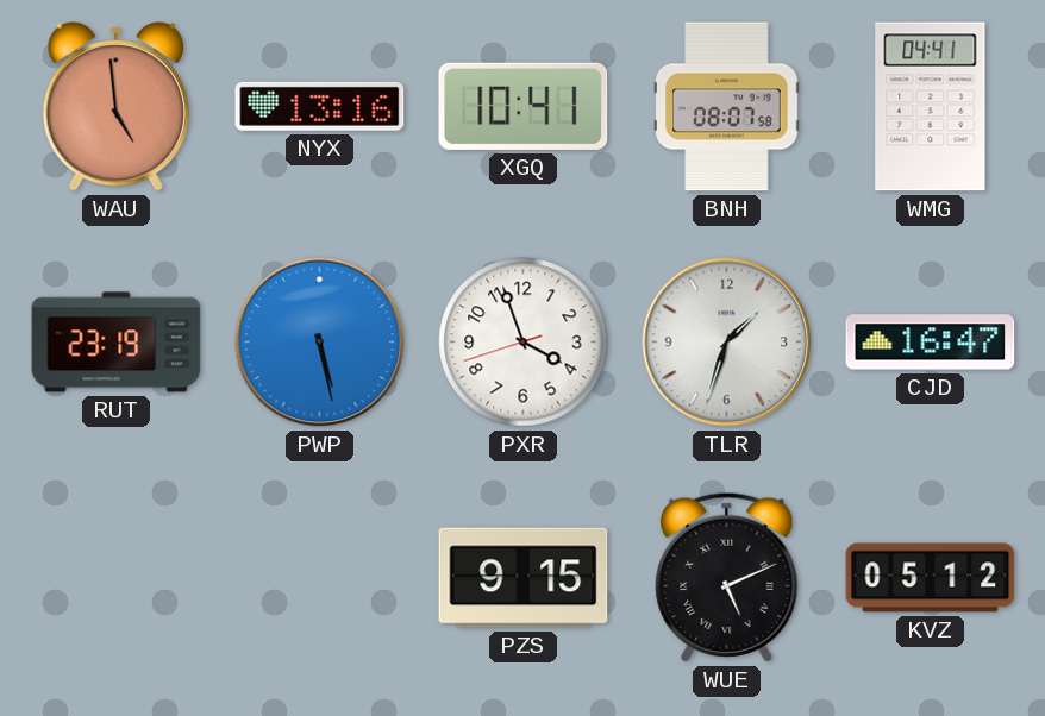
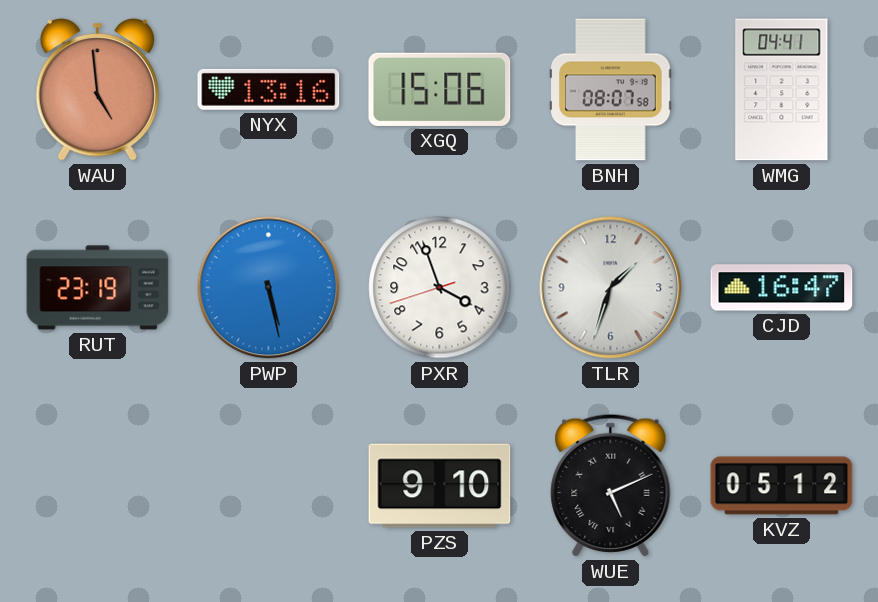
XGQ: 10:41 -> 15:06
PZS: 9:15 -> 9:10
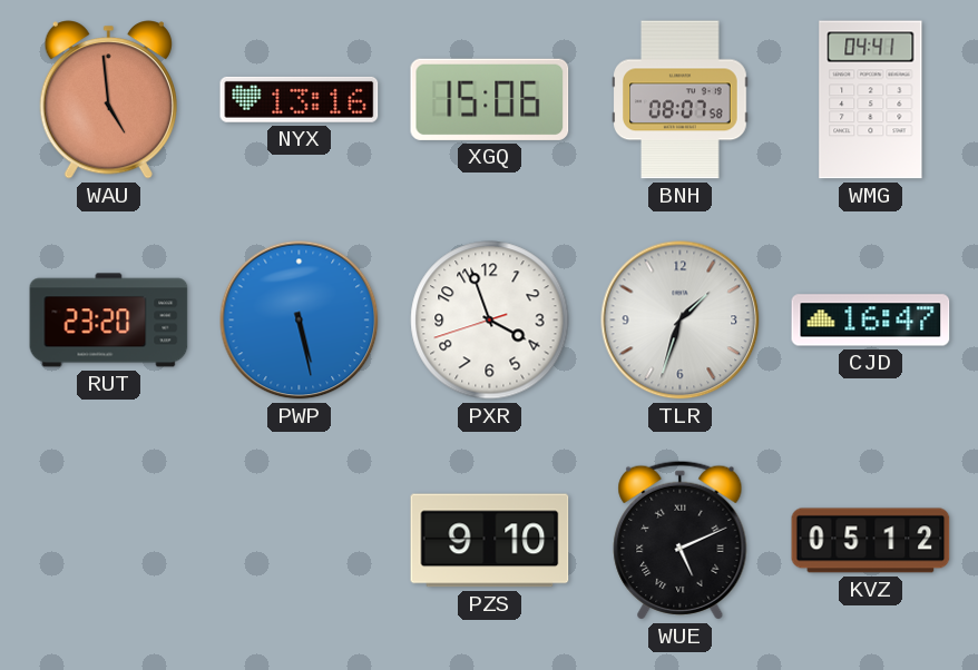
RUT: 23:19 -> 23:20
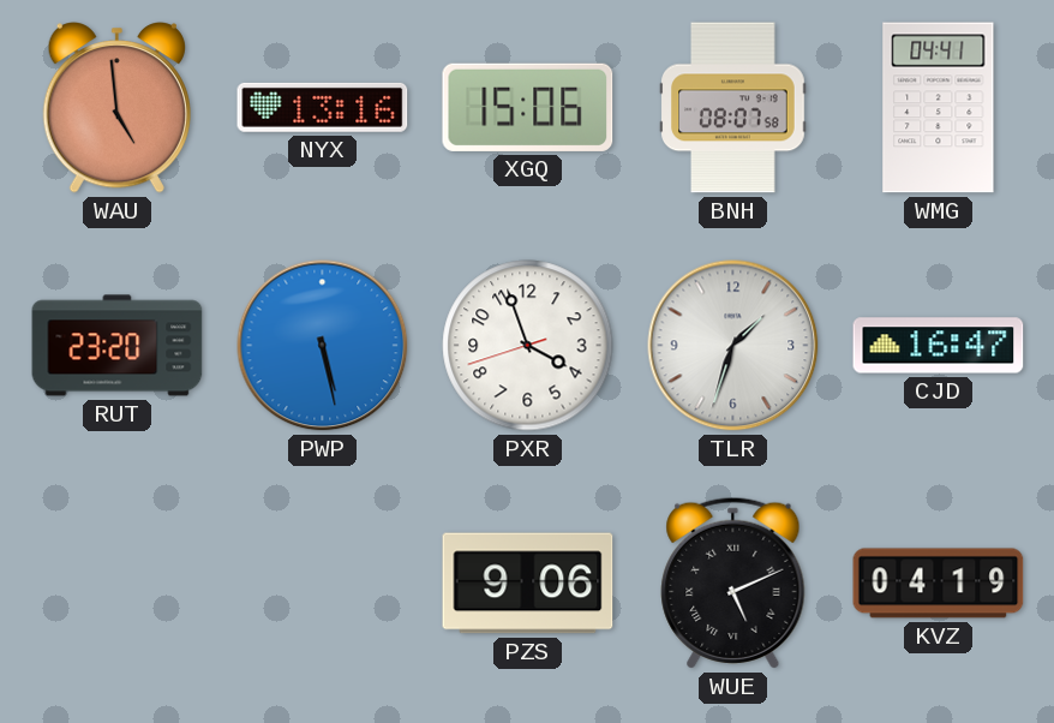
PZS: 9:10 -> 9:06
KVZ: 05:12 -> 04:19
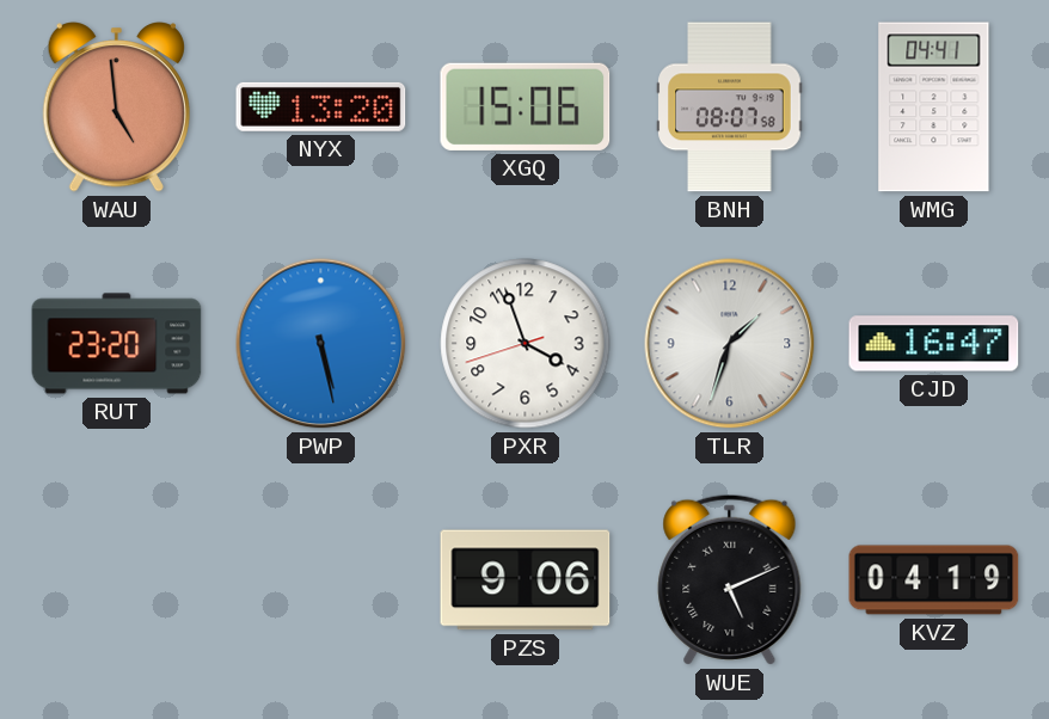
NYX: 13:16 -> 13:20
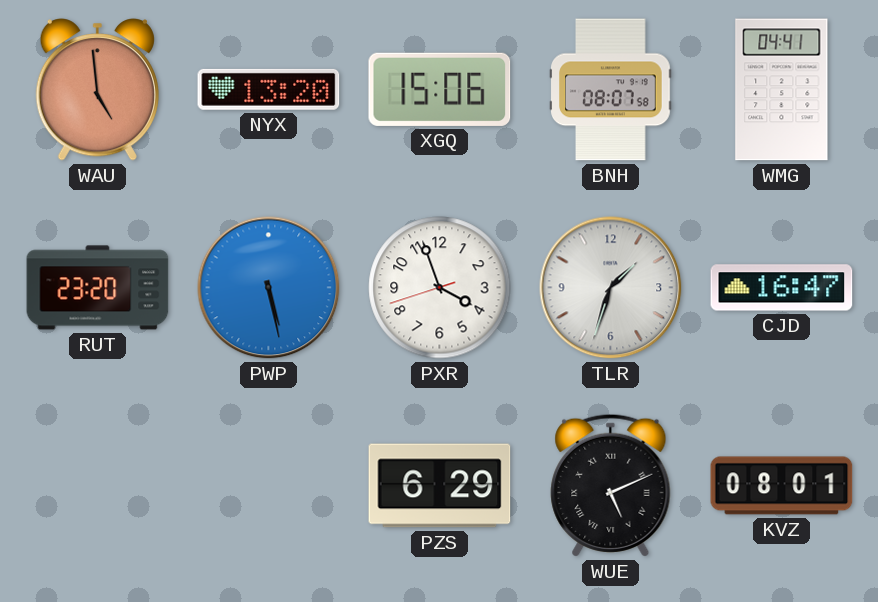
PZS: 9:06 -> 6:29
KVZ: 04:19 -> 08:01
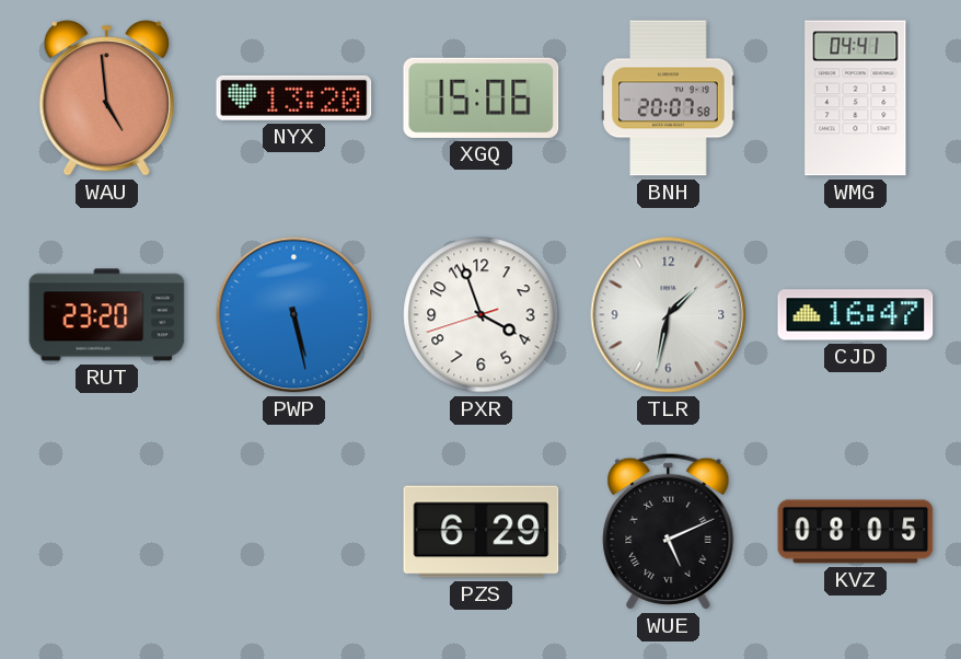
BNH: 08:07 -> 20:07
TLR: 1:33 -> 1:32
KVZ: 08:01 -> 08:05
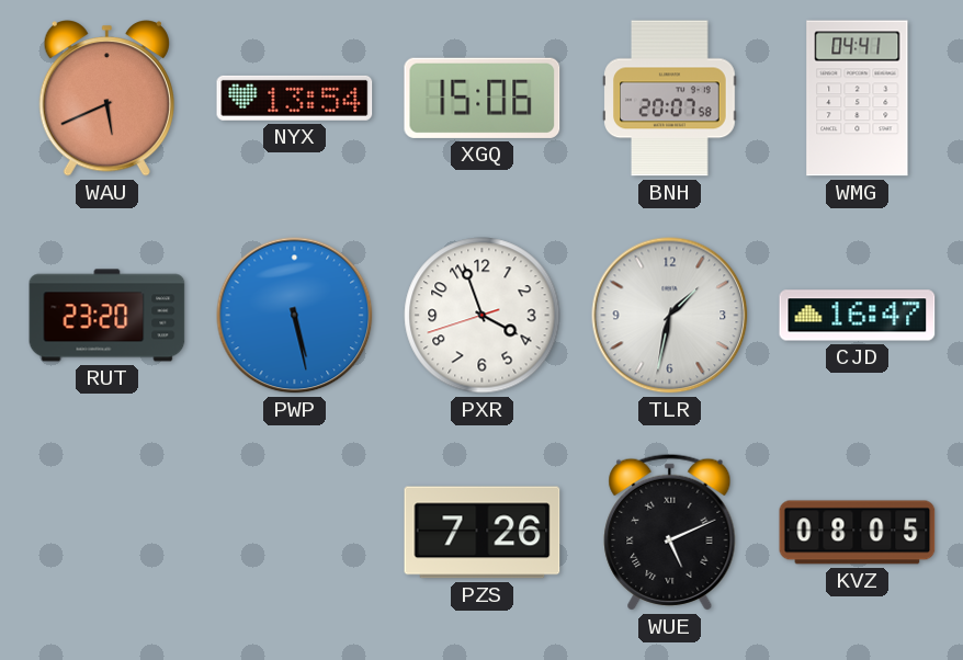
WAU: 4:59 -> 5:41
NYX: 13:20 -> 13:54
PZS: 6:29 -> 7:26
